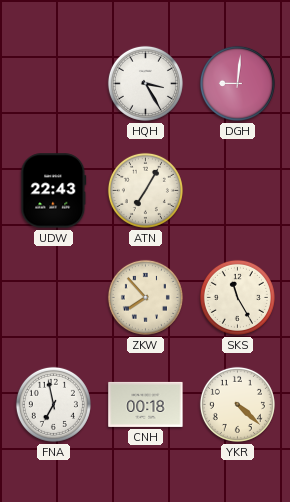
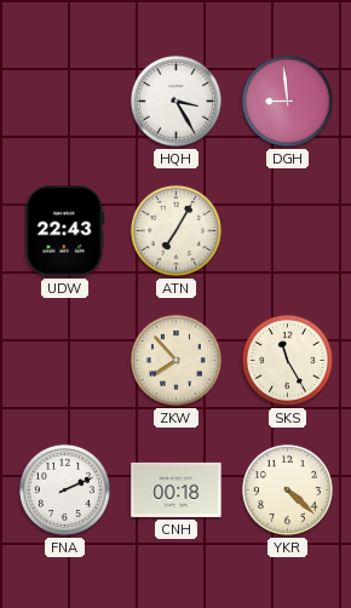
DGH: 9:01 -> 8:59
FNA: 6:58 -> 2:11
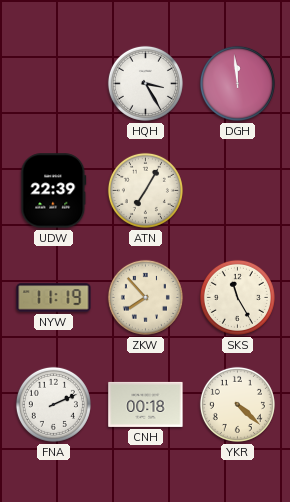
DGH: 8:59 -> 11:59
UDW: 22:43 -> 22:39
NYW: none -> 11:19
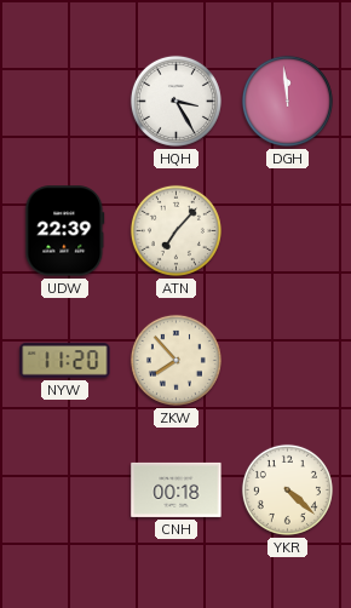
ATN: 7:05 -> 7:07
NYW: 11:19 -> 11:20
SKS: 11:25 -> none
FNA: 2:11 -> none
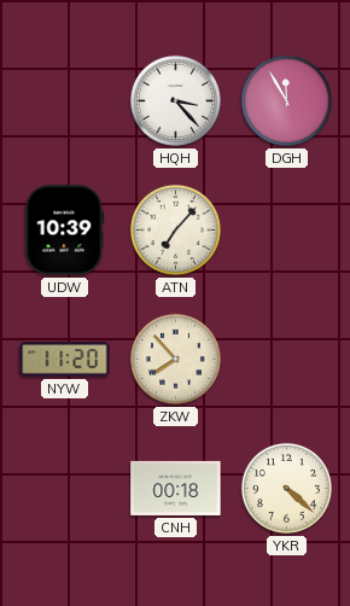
HQH: 3:25 -> 3:23
DGH: 11:59 -> 11:55
UDW: 22:39 -> 10:39
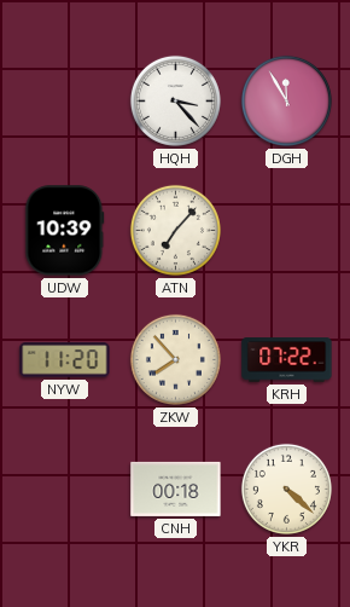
KRH: none -> 07:22
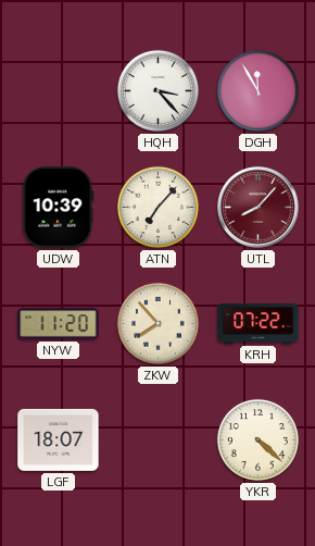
UTL: none -> 8:07
LGF: none -> 18:07
CNH: 00:18 -> none
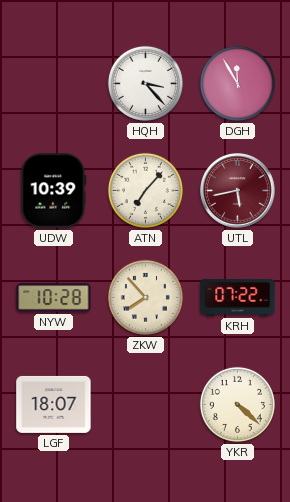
UTL: 8:07 -> 5:43
NYW: 11:20 -> 10:28
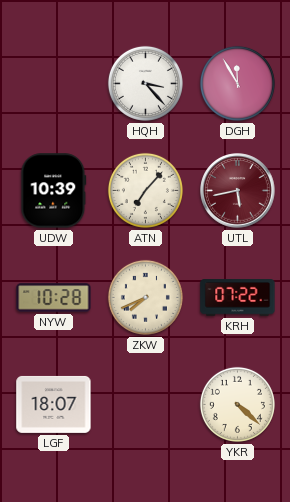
ZKW: 7:53 -> 7:41
